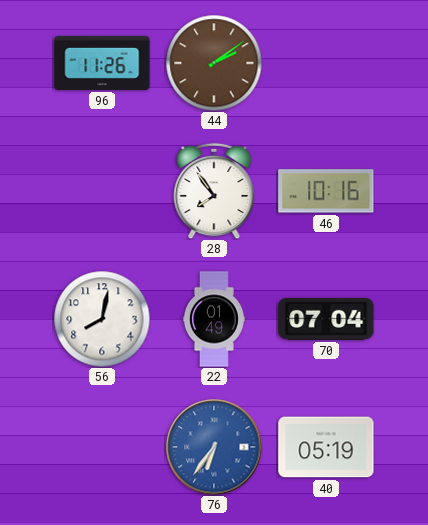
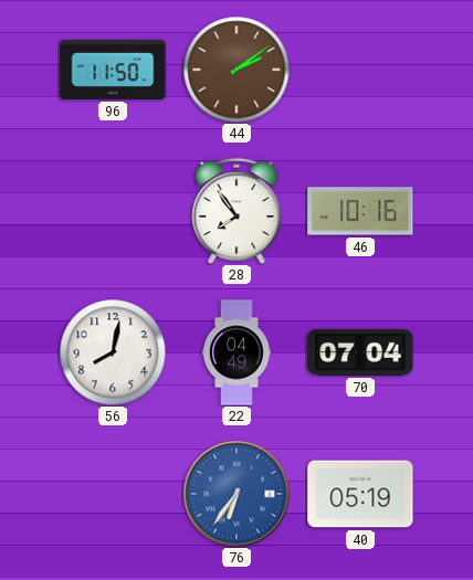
96: 11:26 -> 11:50
22: 01:49 -> 04:49
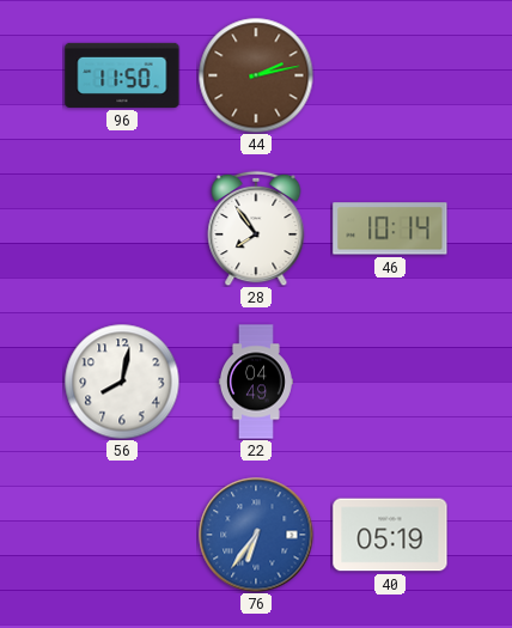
44: 2:09 -> 2:13
46: 10:16 -> 10:14
70: 07:04 -> none
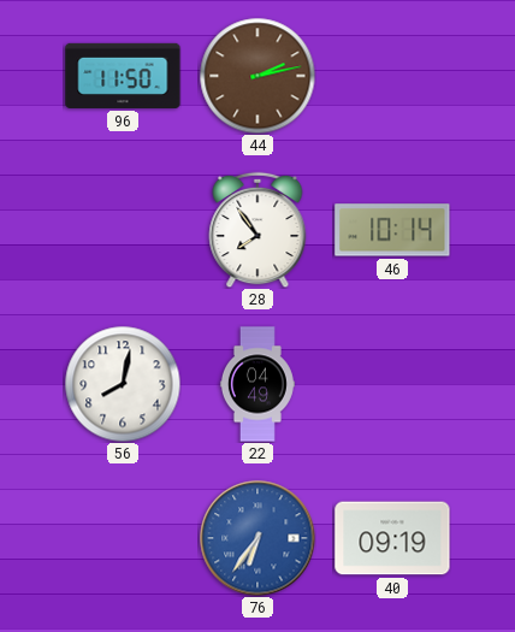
40: 05:19 -> 09:19
